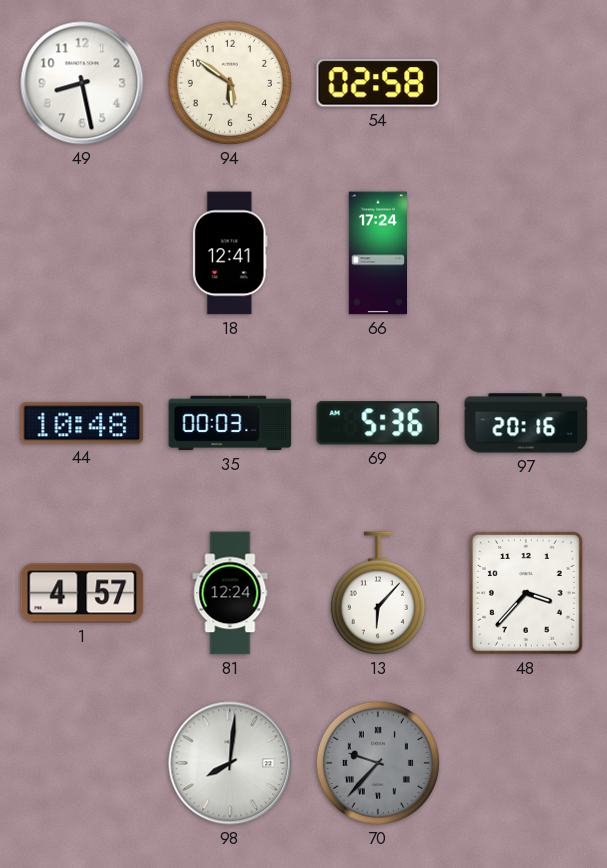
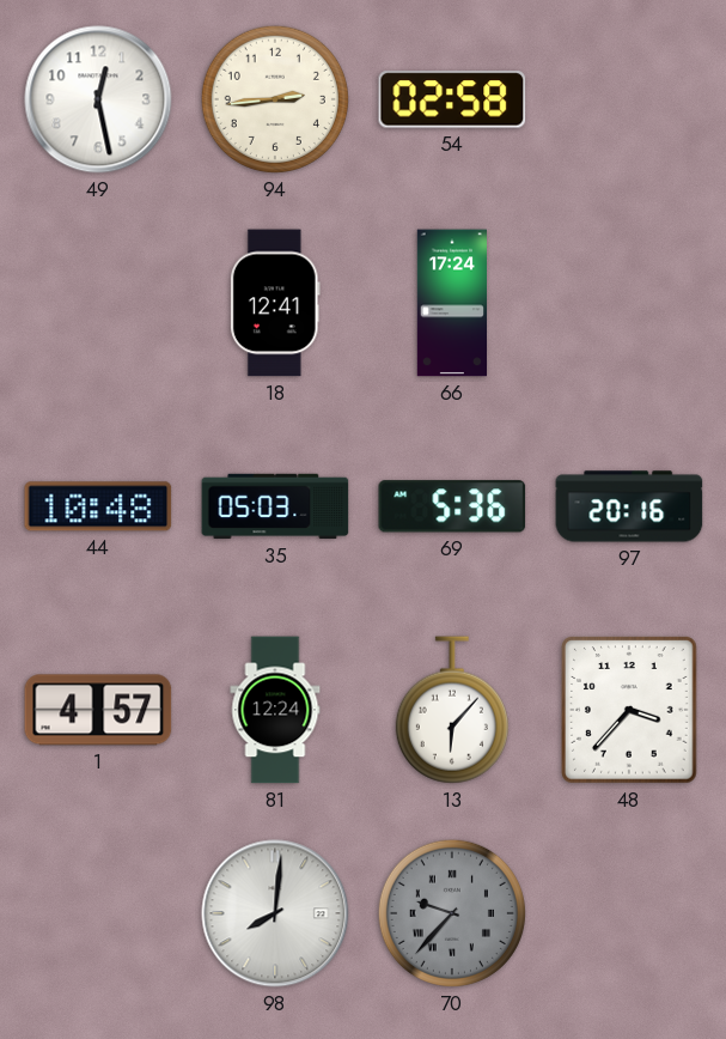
49: 8:28 -> 12:28
94: 5:51 -> 2:44
35: 00:03 -> 05:03
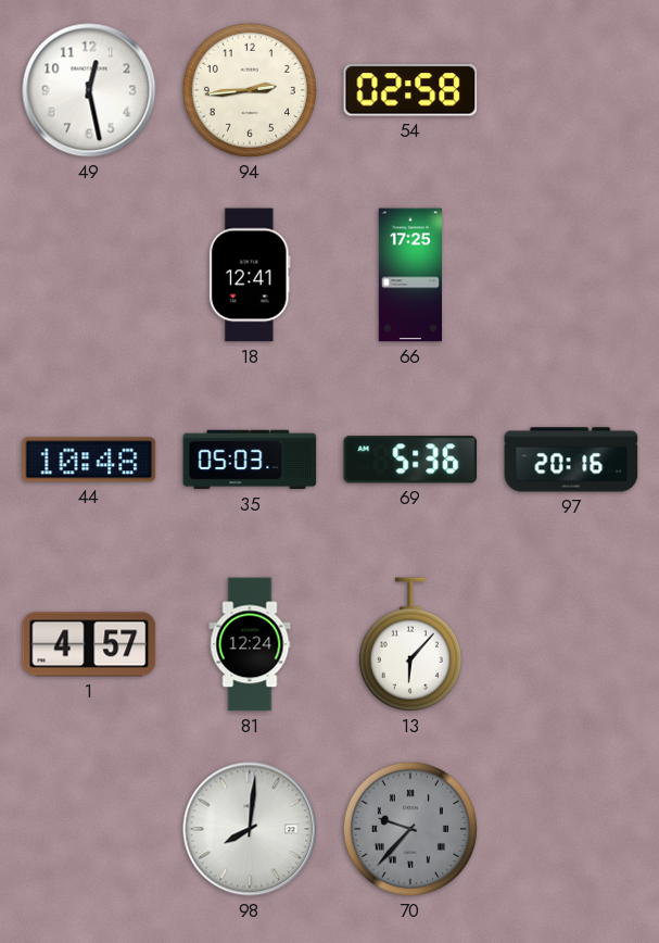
66: 17:24 -> 17:25
48: 3:37 -> none
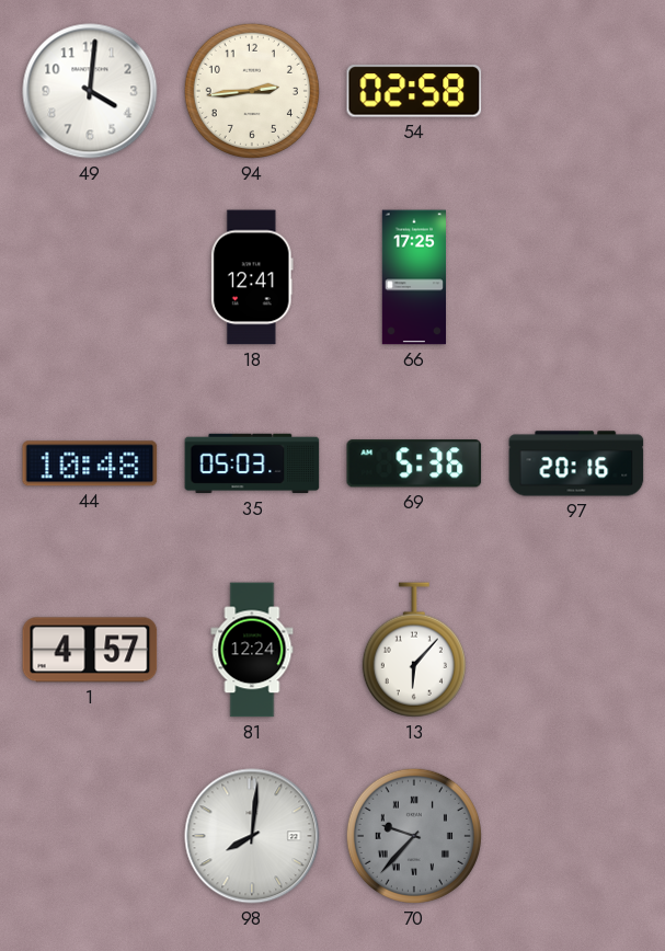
49: 12:28 -> 4:01
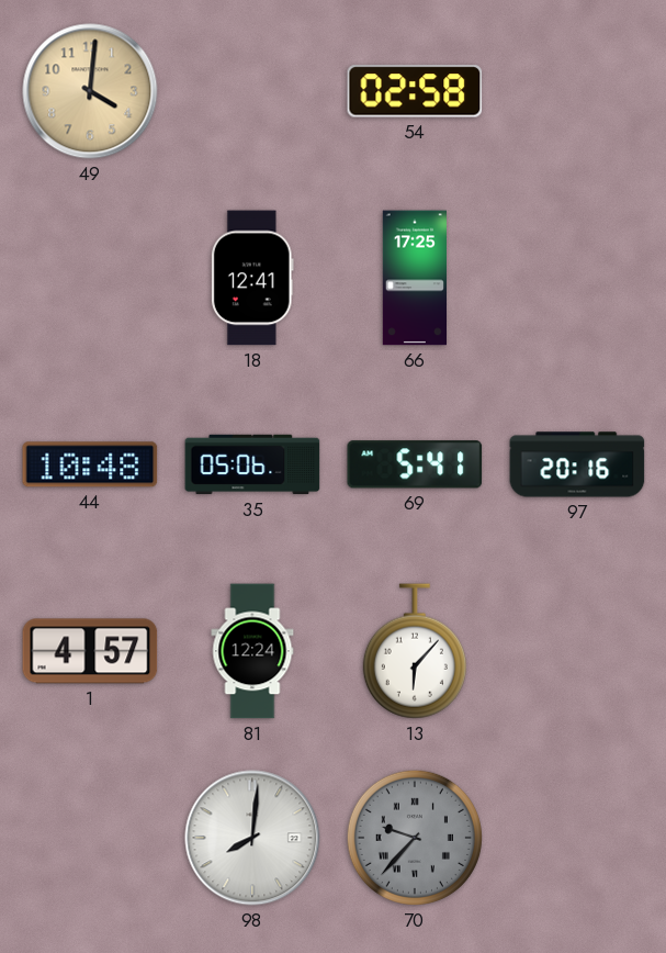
49 dial: white -> champagne
94: 2:44 -> none
35: 05:03 -> 05:06
69: 5:36 -> 5:41
